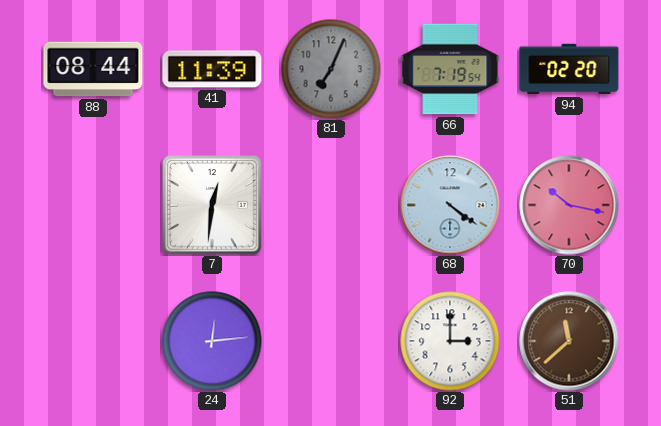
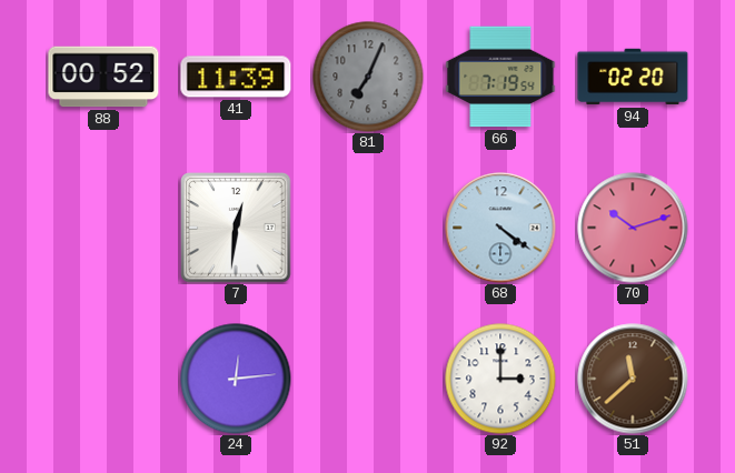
88: 08:44 -> 00:52
70: 10:17 -> 10:12
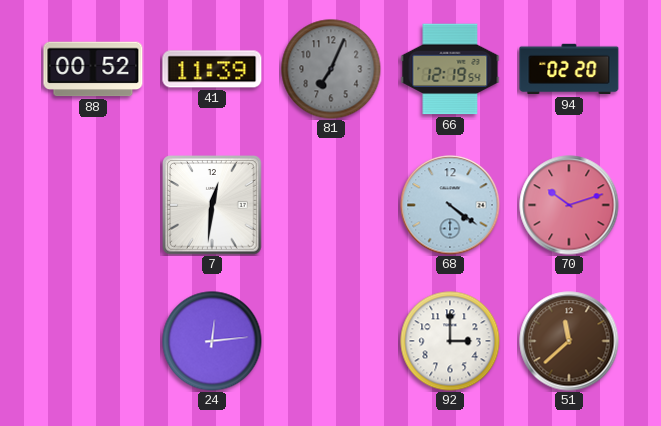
66: 7:19 -> 12:19
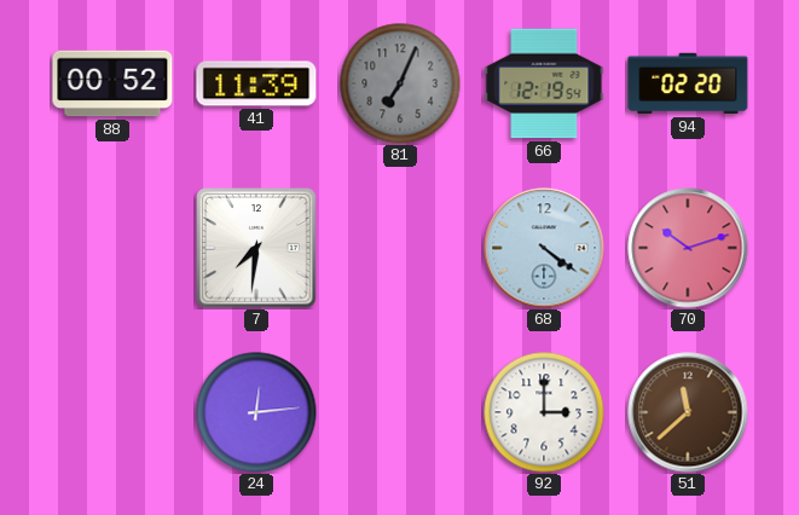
7: 12:31 -> 7:31
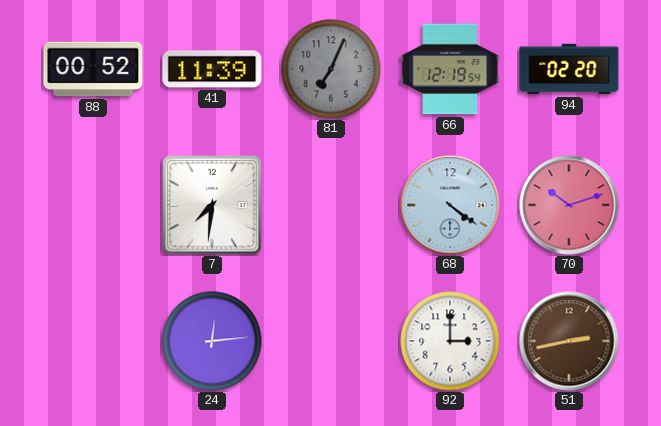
51: 11:38 -> 2:43
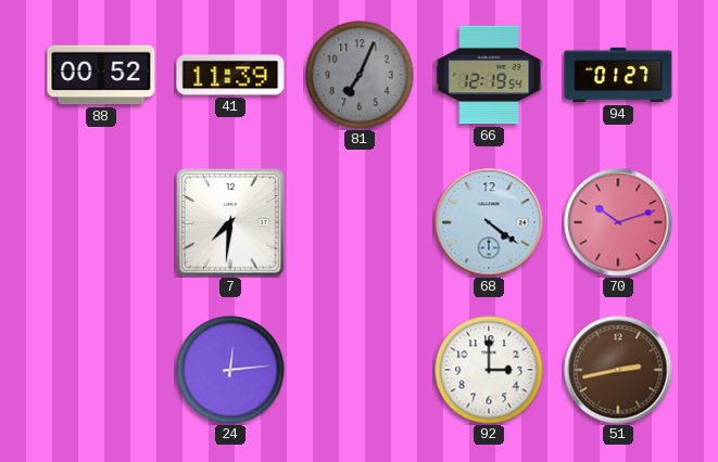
94: 02:20 -> 01:27
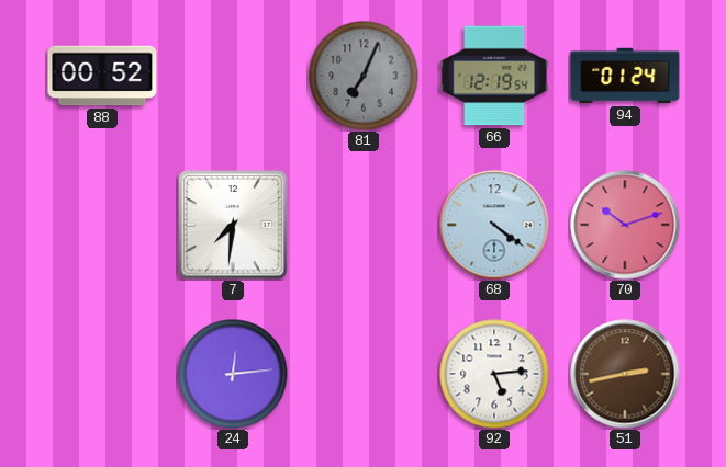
41: 11:39 -> none
94: 01:27 -> 01:24
92: 3:00 -> 5:14
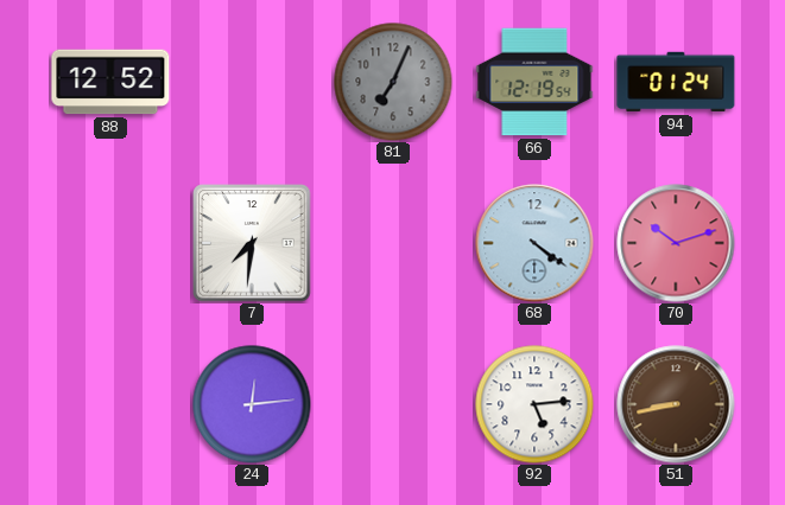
88: 00:52 -> 12:52
51: 2:43 -> 8:43
